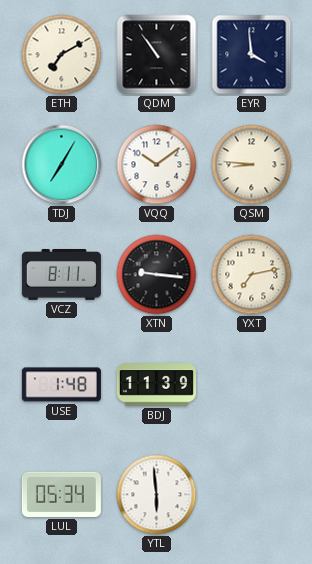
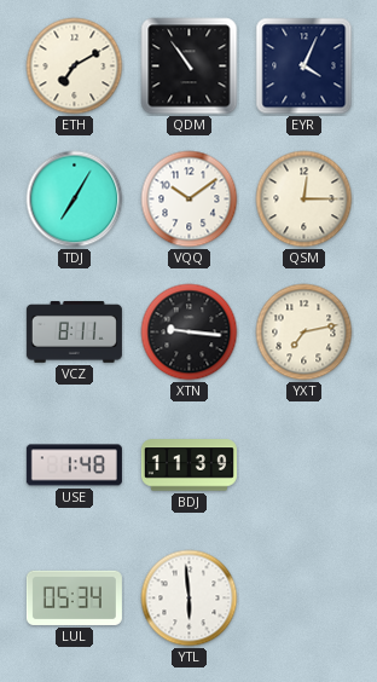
EYR: 3:59 -> 4:04
QSM: 8:46 -> 12:15
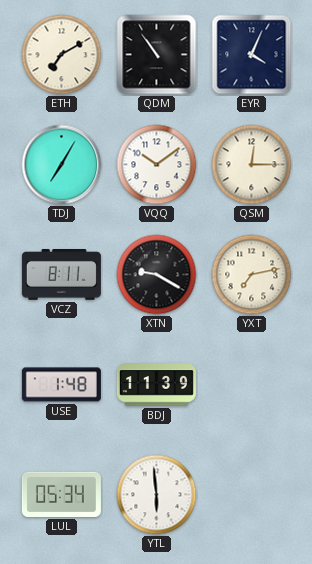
XTN: 9:16 -> 9:20
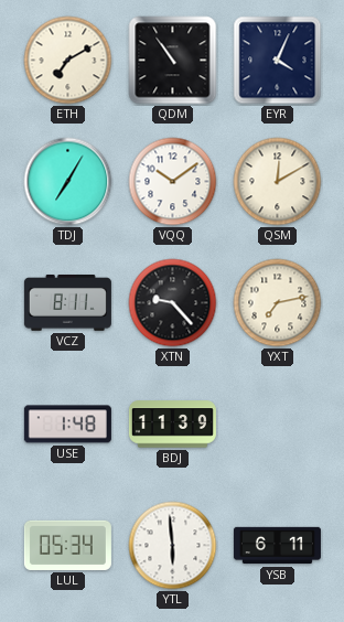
QSM: 12:15 -> 12:10
XTN: 9:20 -> 9:23
YSB: none -> 6:11
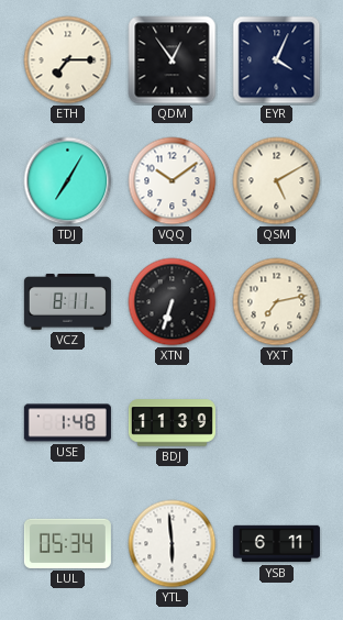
ETH: 7:10 -> 7:15
QDM: 10:54 -> 12:54
QSM: 12:10 -> 5:10
XTN: 9:23 -> 6:33
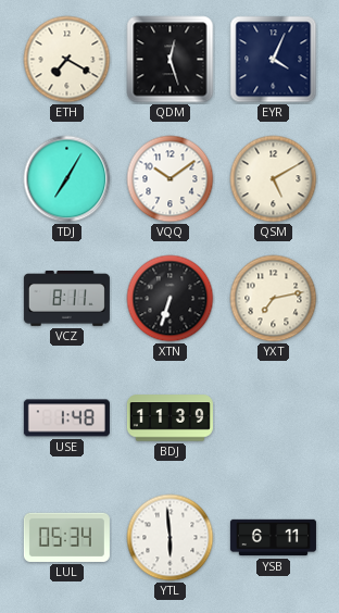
ETH: 7:15 -> 7:20
QDM: 12:54 -> 12:27
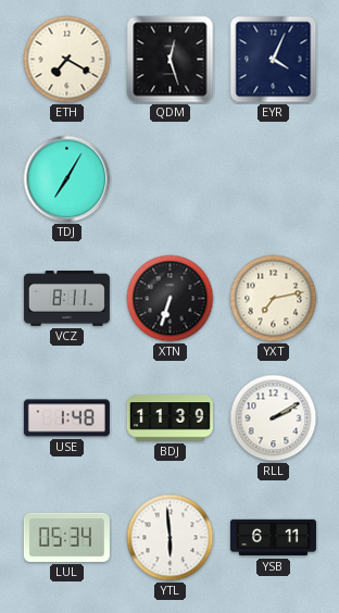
VQQ: 10:09 -> none
QSM: 5:10 -> none
RLL: none -> 2:10
